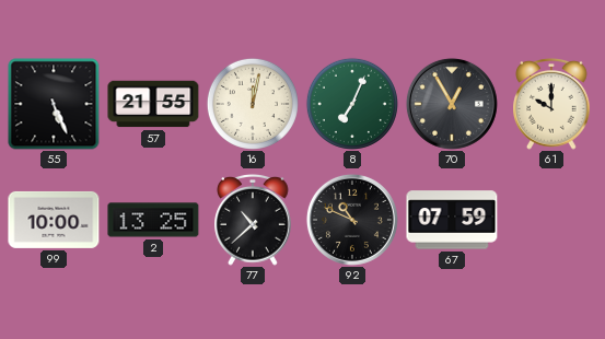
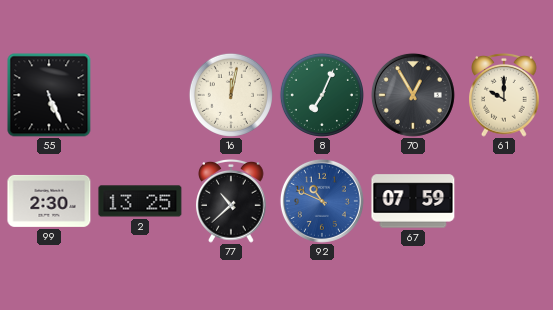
57: 21:55 -> none
99: 10:00 -> 2:30
92 dial: black -> blue
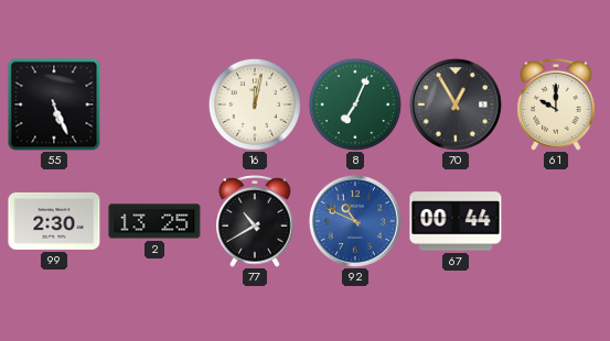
77: 10:38 -> 10:40
67: 07:59 -> 00:44
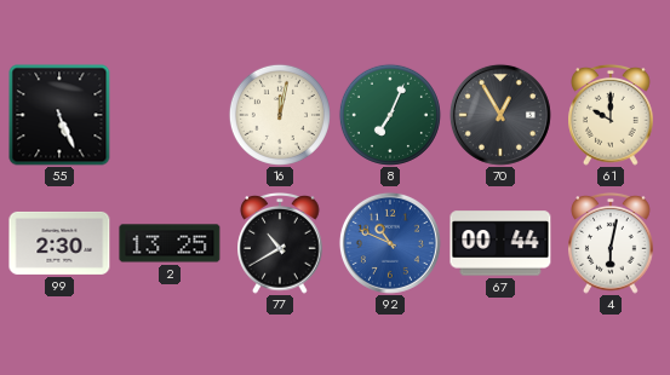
4: none -> 6:02
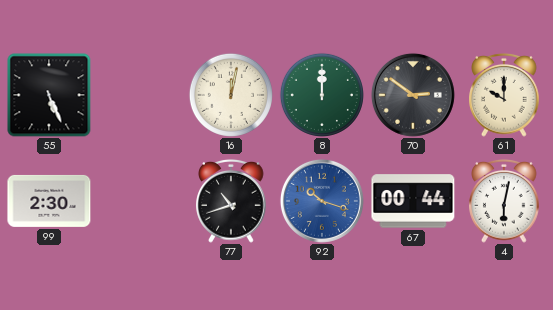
8: 7:04 -> 12:00
70: 12:55 -> 2:51
2: 13:25 -> none
77: 10:40 -> 10:42
92: 10:49 -> 10:18
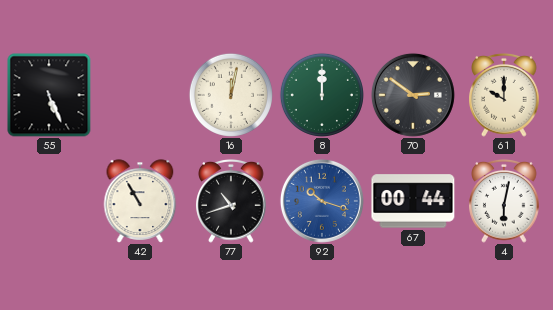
99: 2:30 -> none
42: none -> 10:55
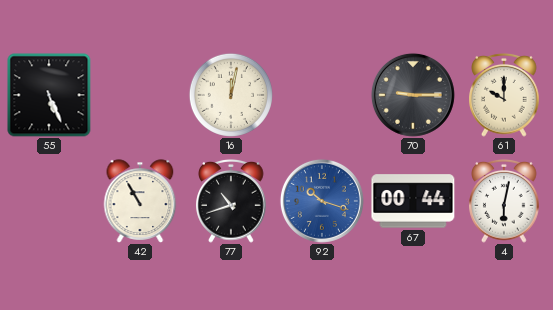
8: 12:00 -> none
70: 2:51 -> 9:15
